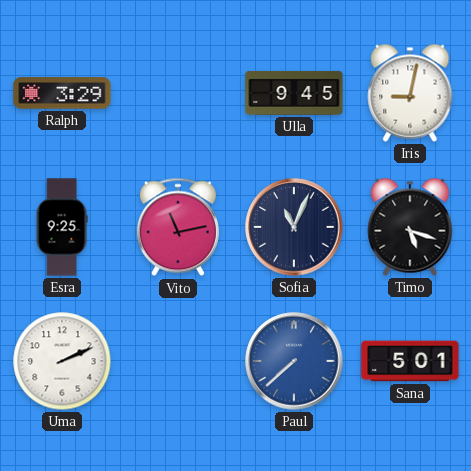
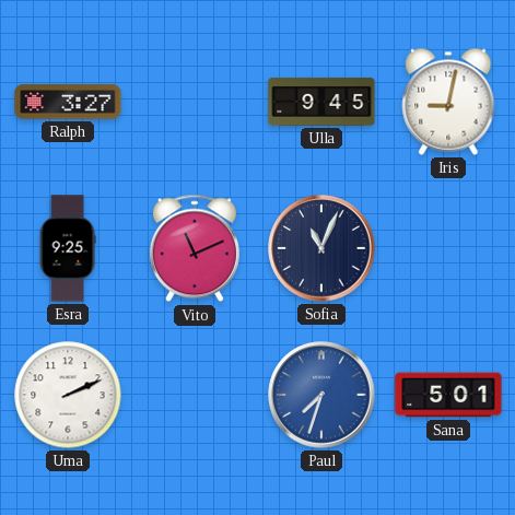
Ralph: 3:29 -> 3:27
Vito: 11:13 -> 11:11
Timo: 5:18 -> none
Paul: 7:38 -> 7:33
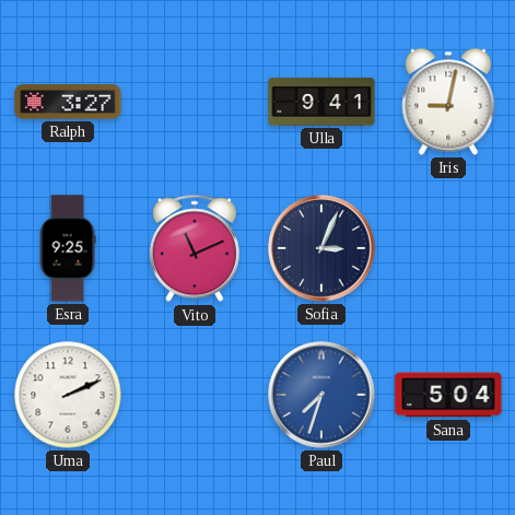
Ulla: 9:45 -> 9:41
Sofia: 11:04 -> 3:04
Sana: 5:01 -> 5:04
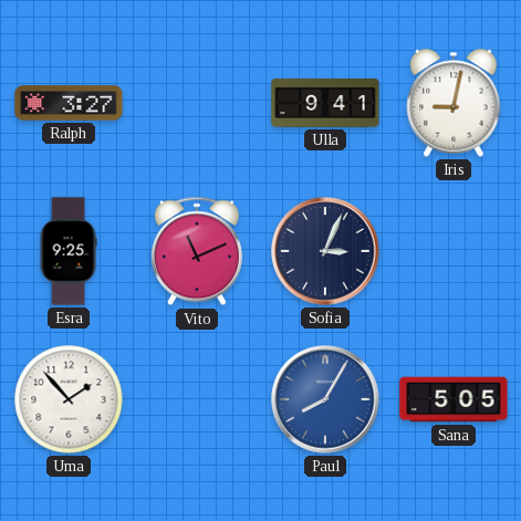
Uma: 2:11 -> 1:53
Paul: 7:33 -> 8:05
Sana: 5:04 -> 5:05
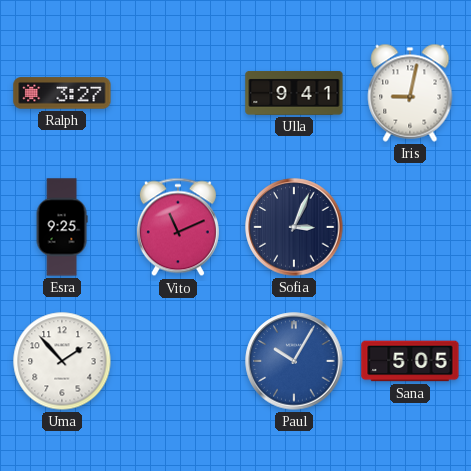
Paul: 8:05 -> 10:05
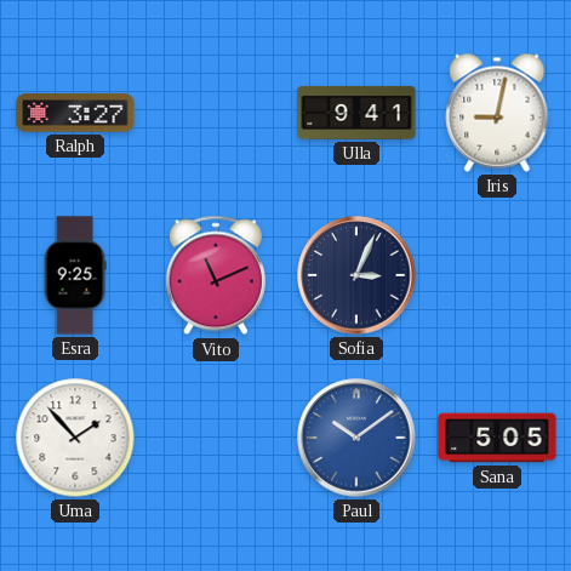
Paul: 10:05 -> 10:09
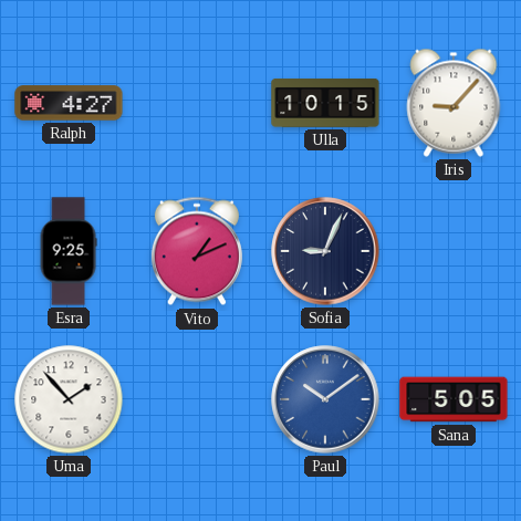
Ralph: 3:27 -> 4:27
Ulla: 9:41 -> 10:15
Iris: 9:02 -> 9:07
Vito: 11:11 -> 1:11
Sofia: 3:04 -> 9:04
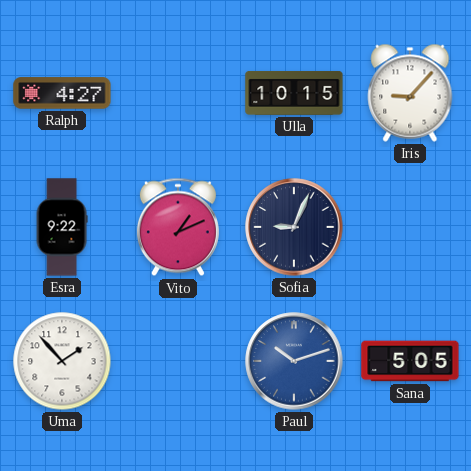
Esra: 9:25 -> 9:22
Paul: 10:09 -> 10:12
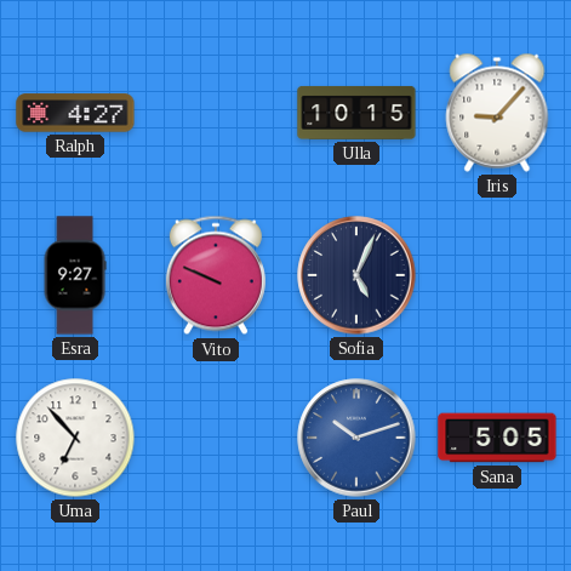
Esra: 9:22 -> 9:27
Vito: 1:11 -> 9:49
Sofia: 9:04 -> 5:04
Uma: 1:53 -> 6:53
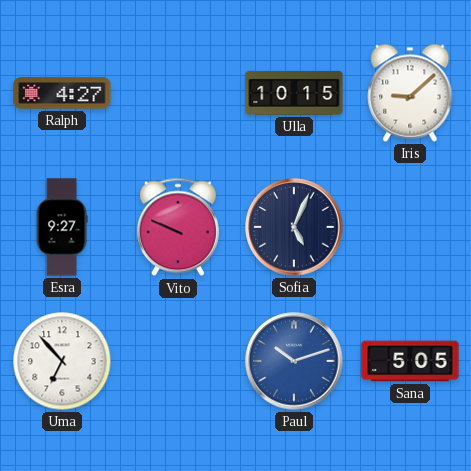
Iris: 9:07 -> 9:08
